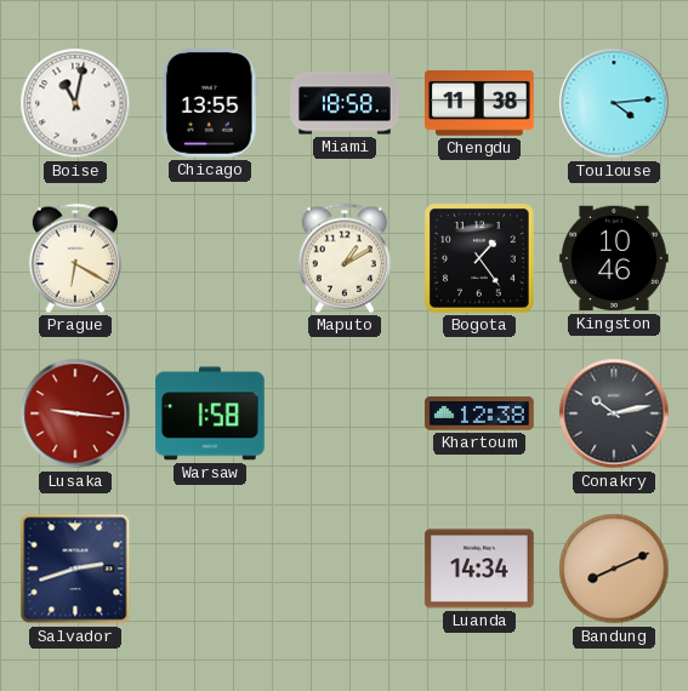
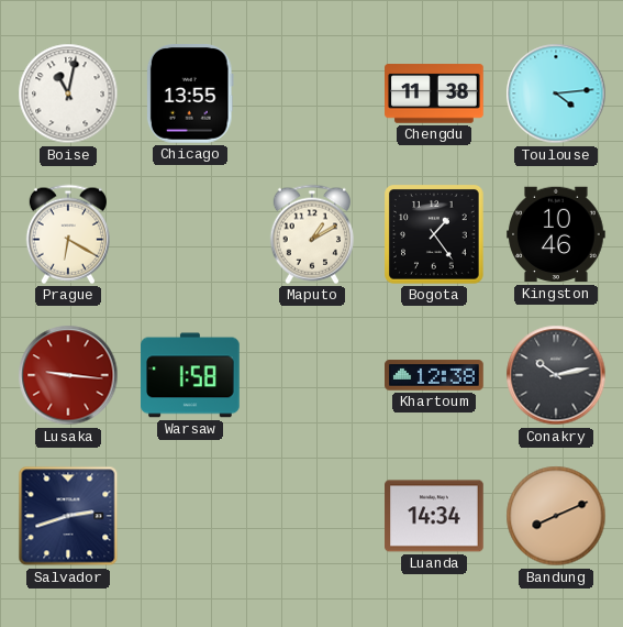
Miami: 18:58 -> none
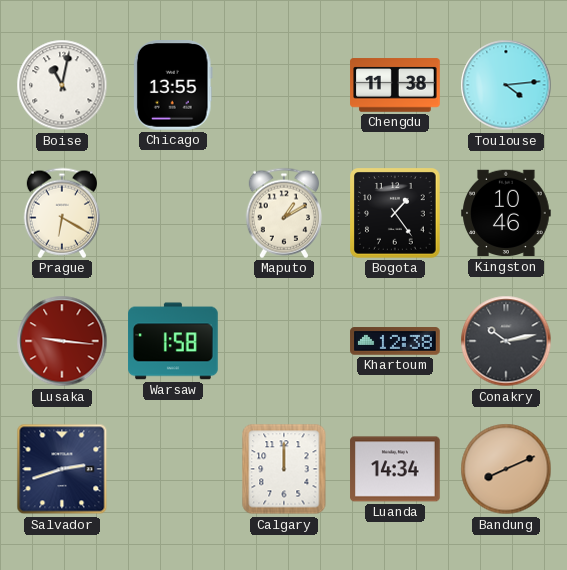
Calgary: none -> 12:00
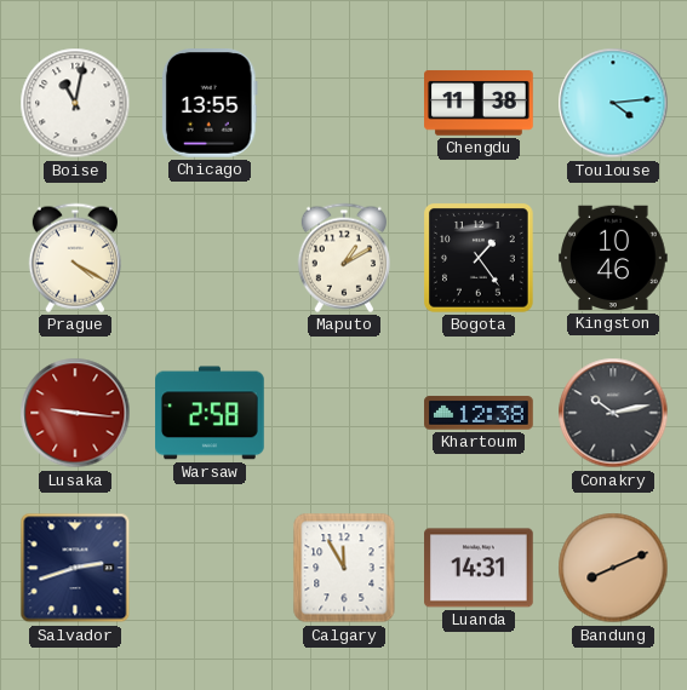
Prague: 6:20 -> 4:20
Warsaw: 1:58 -> 2:58
Calgary: 12:00 -> 11:55
Luanda: 14:34 -> 14:31
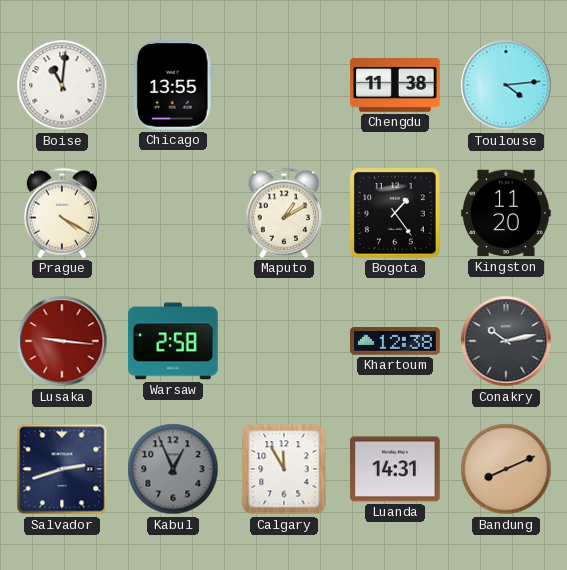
Boise: 11:02 -> 11:01
Kingston: 10:46 -> 11:20
Kabul: none -> 12:56
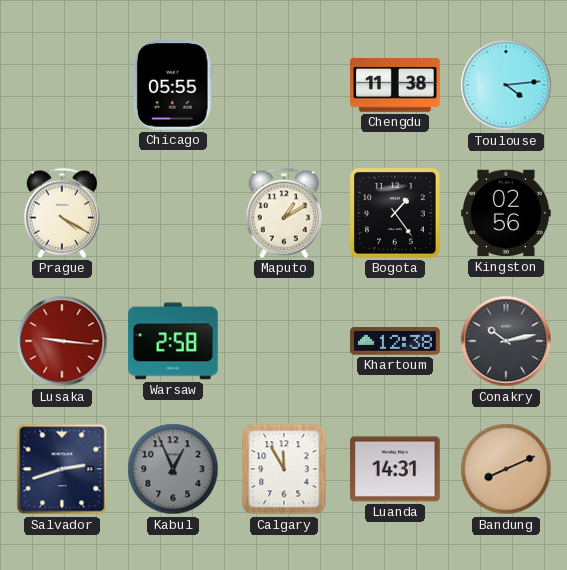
Boise: 11:01 -> none
Chicago: 13:55 -> 05:55
Kingston: 11:20 -> 02:56
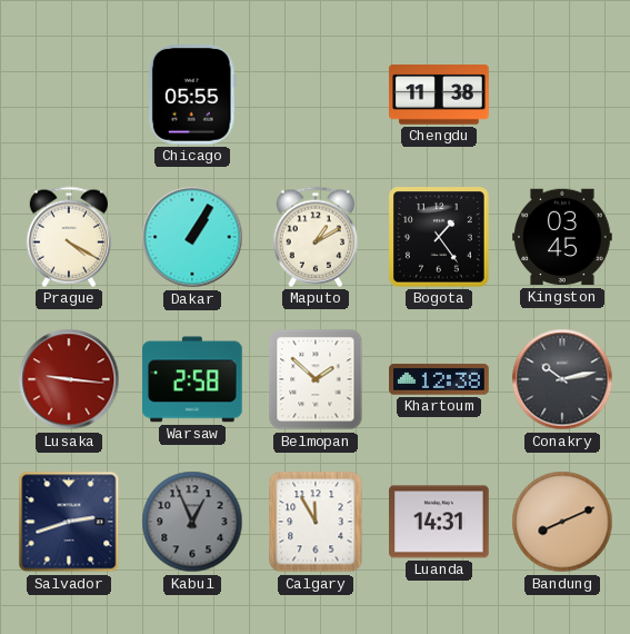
Toulouse: 4:14 -> none
Dakar: none -> 1:05
Kingston: 02:56 -> 03:45
Belmopan: none -> 1:52
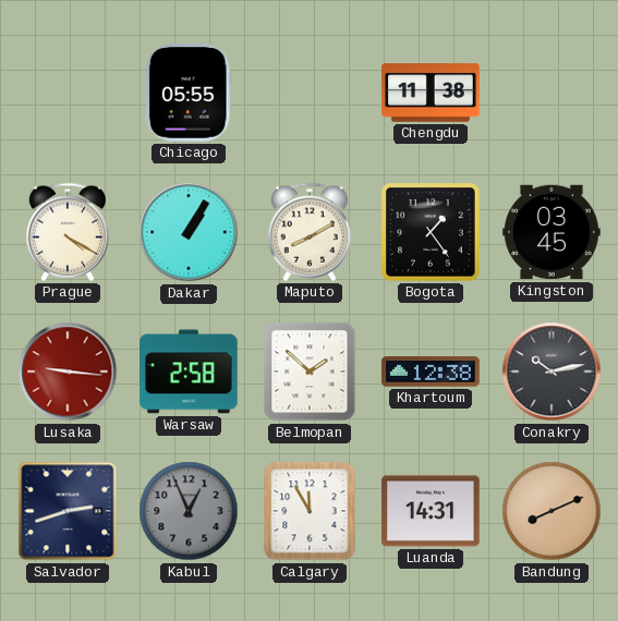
Maputo: 1:10 -> 8:10
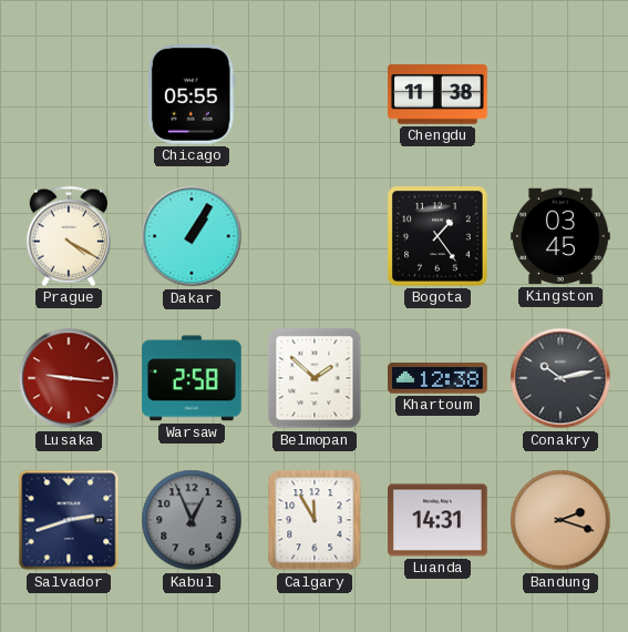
Maputo: 8:10 -> none
Bandung: 8:11 -> 2:18
